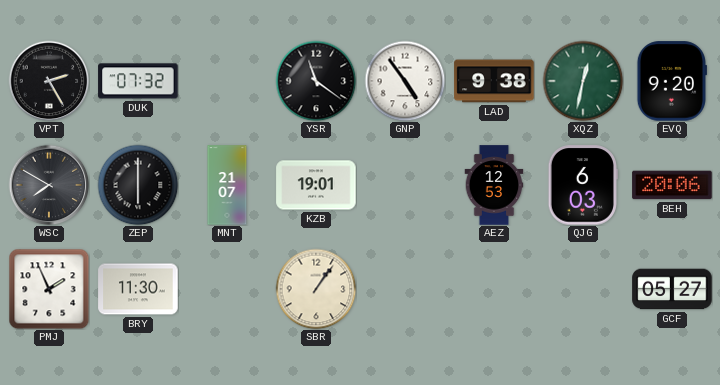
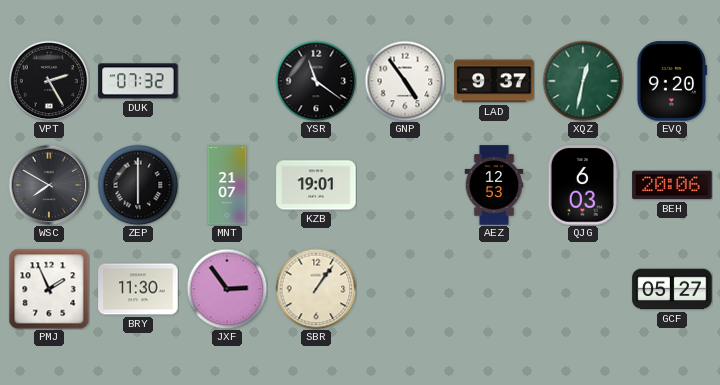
LAD: 9:38 -> 9:37
JXF: none -> 2:54
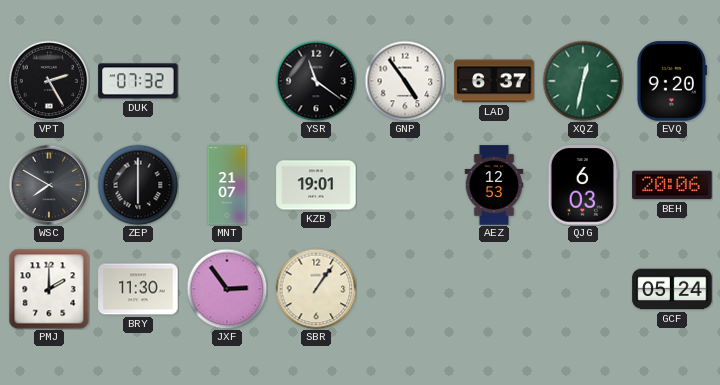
LAD: 9:37 -> 6:37
PMJ: 1:56 -> 2:00
GCF: 05:27 -> 05:24
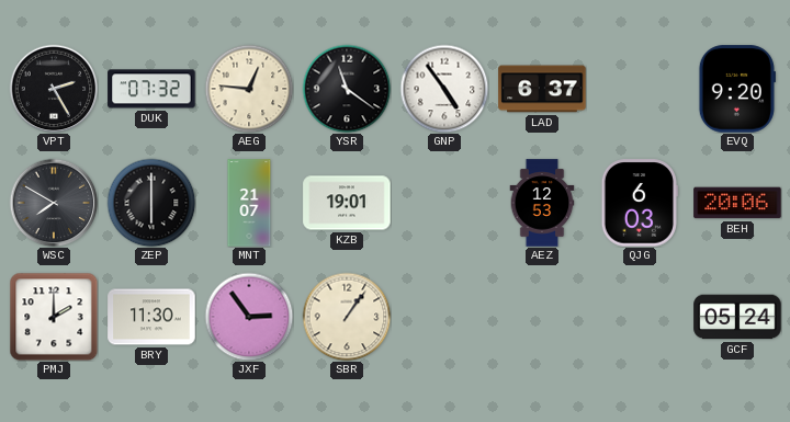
AEG: none -> 12:46
XQZ: 12:32 -> none
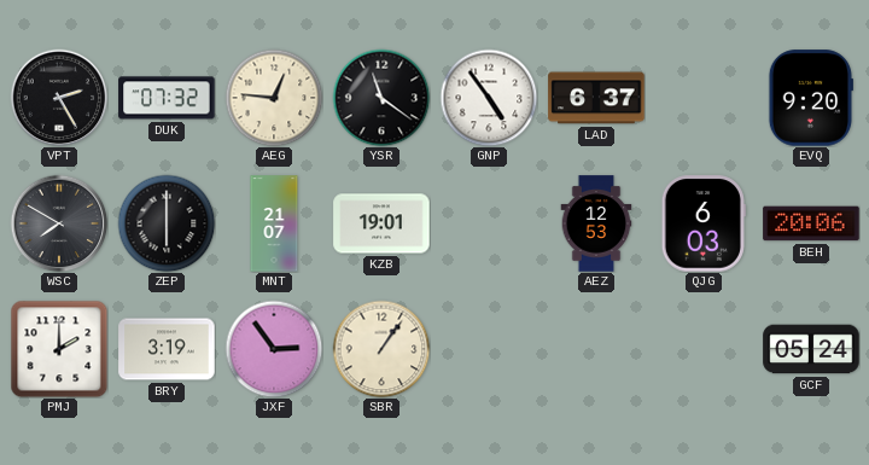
BRY: 11:30 -> 3:19
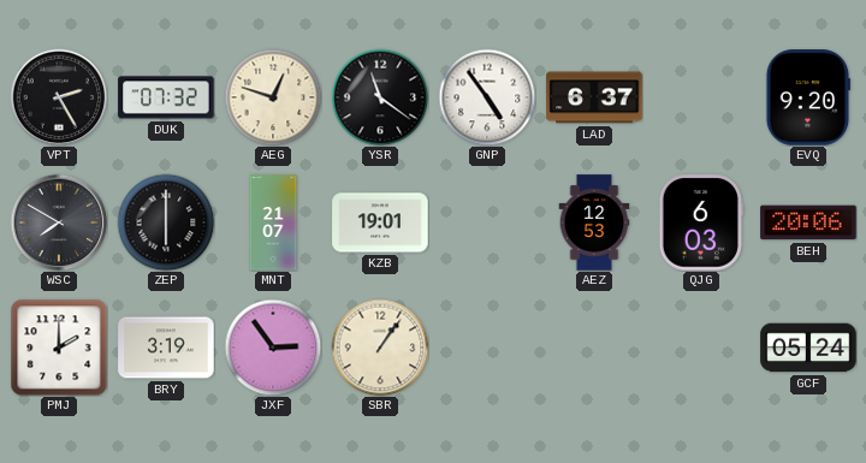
AEG: 12:46 -> 12:48
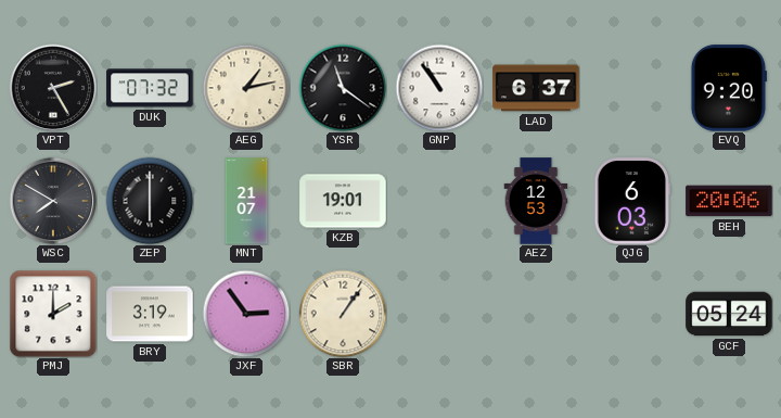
AEG: 12:48 -> 1:13
GNP: 4:54 -> 10:54
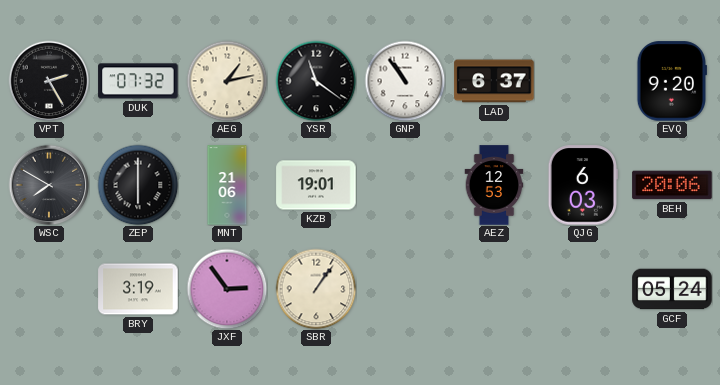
MNT: 21:07 -> 21:06
PMJ: 2:00 -> none
